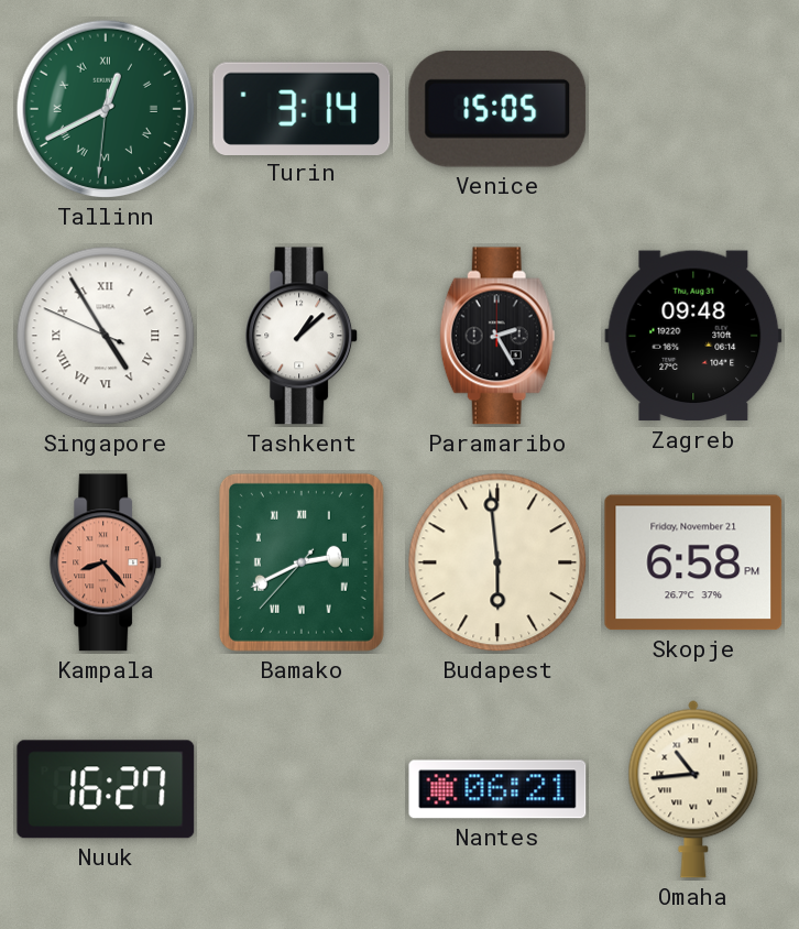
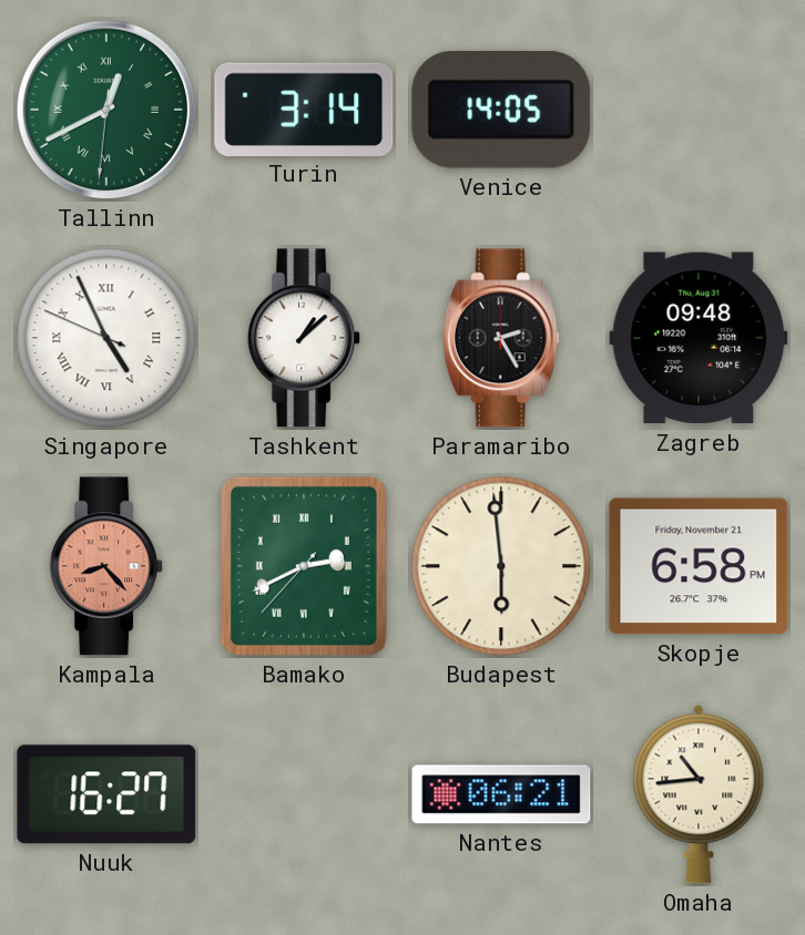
Venice: 15:05 -> 14:05
Singapore: 4:54 -> 4:55
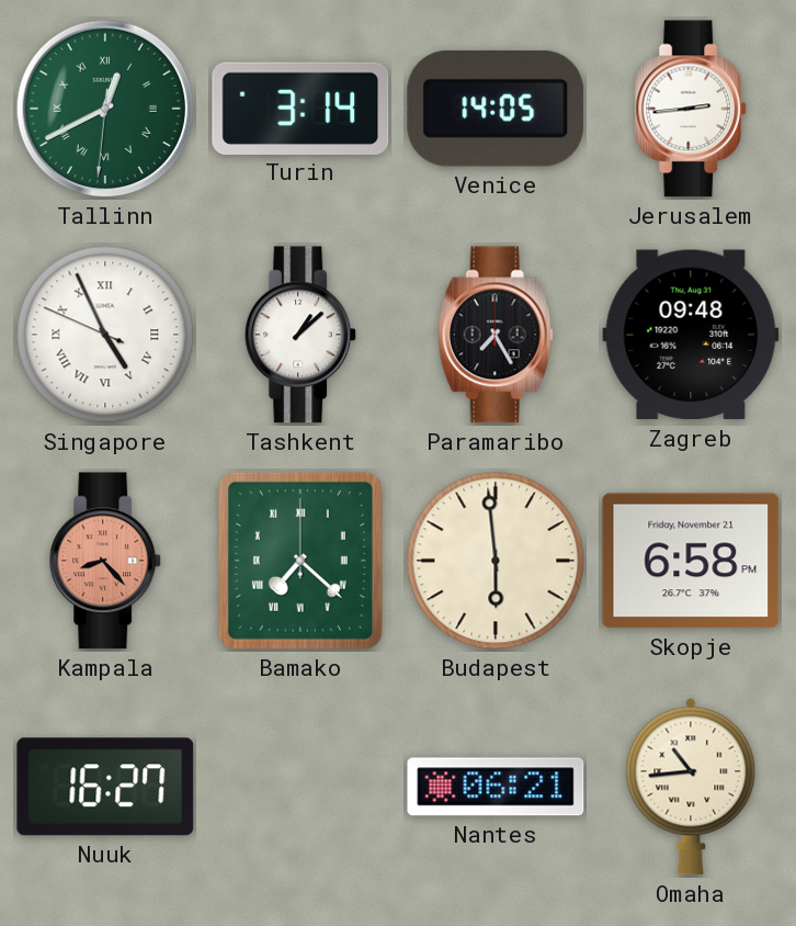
Jerusalem: none -> 2:44
Paramaribo: 2:25 -> 7:25
Bamako: 2:40 -> 7:22
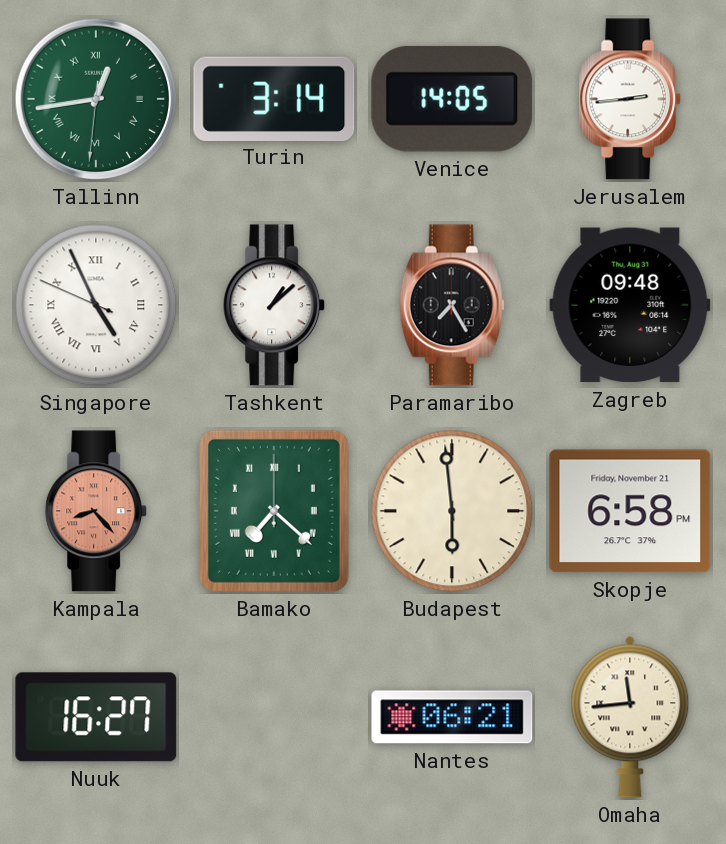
Tallinn: 12:40 -> 12:43
Omaha: 10:44 -> 11:44
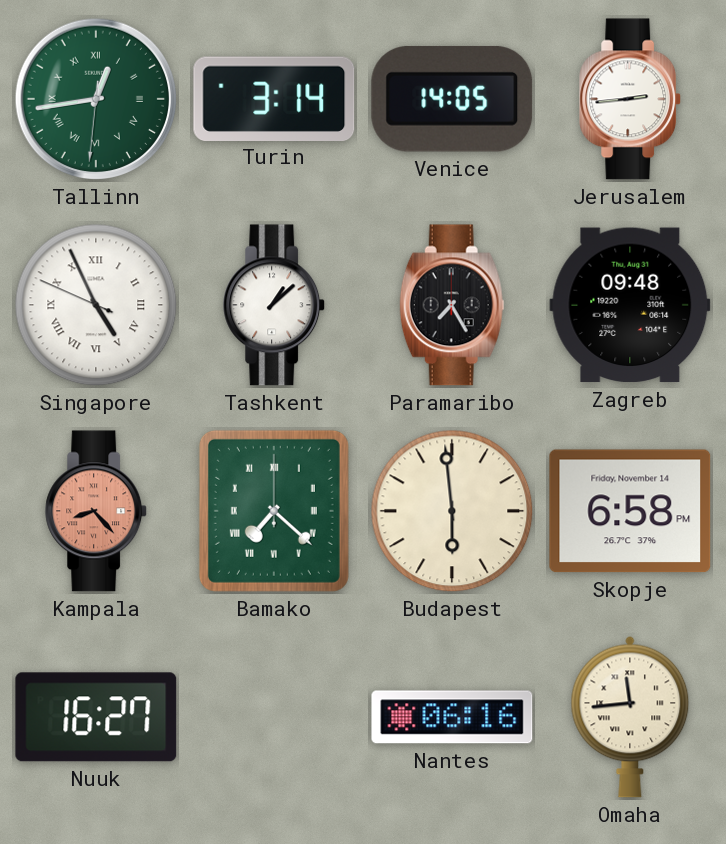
Skopje date: Friday, November 21 -> Friday, November 14
Nantes: 06:21 -> 06:16
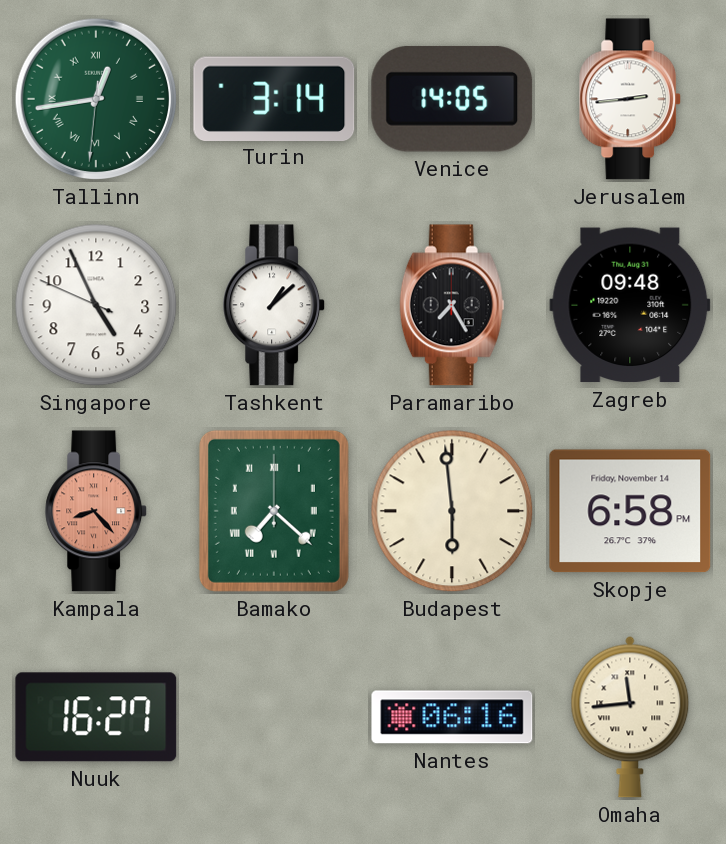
Singapore numerals: Roman -> Arabic
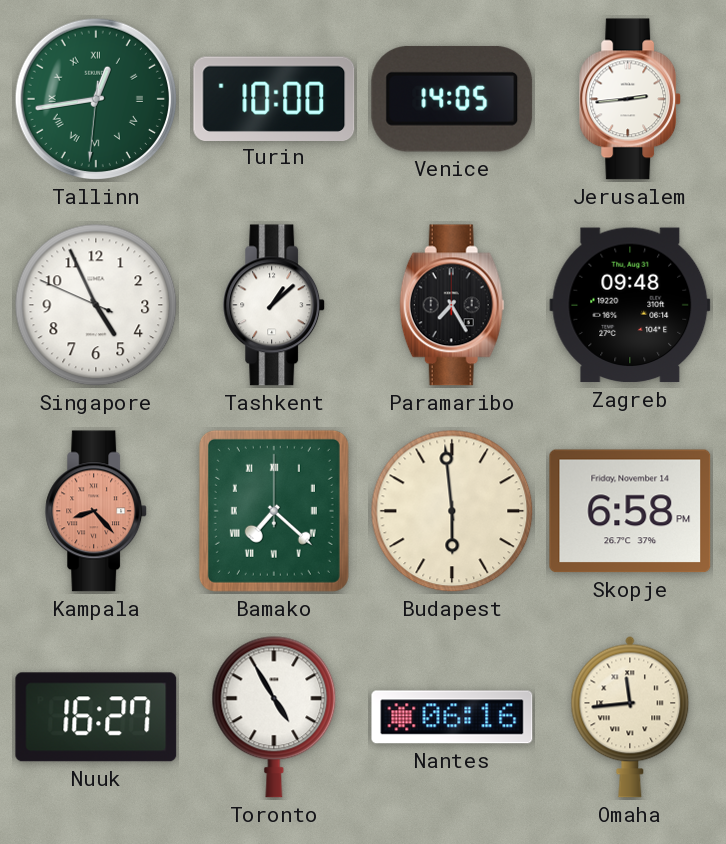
Turin: 3:14 -> 10:00
Toronto: none -> 4:55
